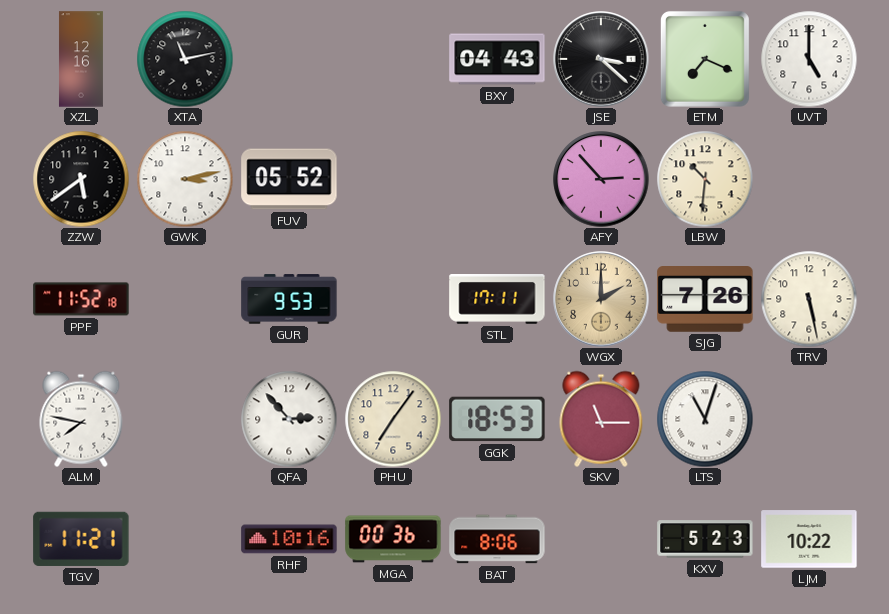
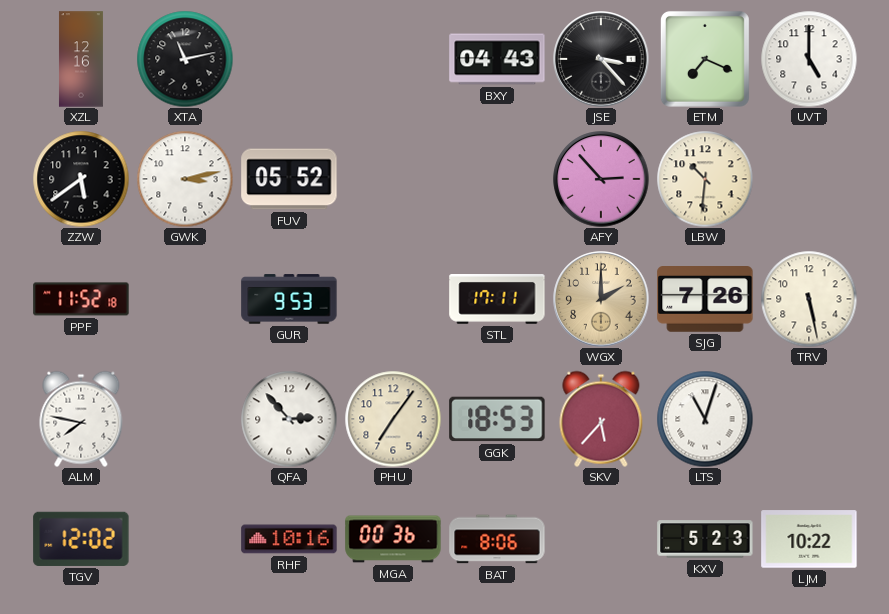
JSE: 3:22 -> 3:23
SKV: 11:15 -> 5:37
TGV: 11:21 -> 12:02
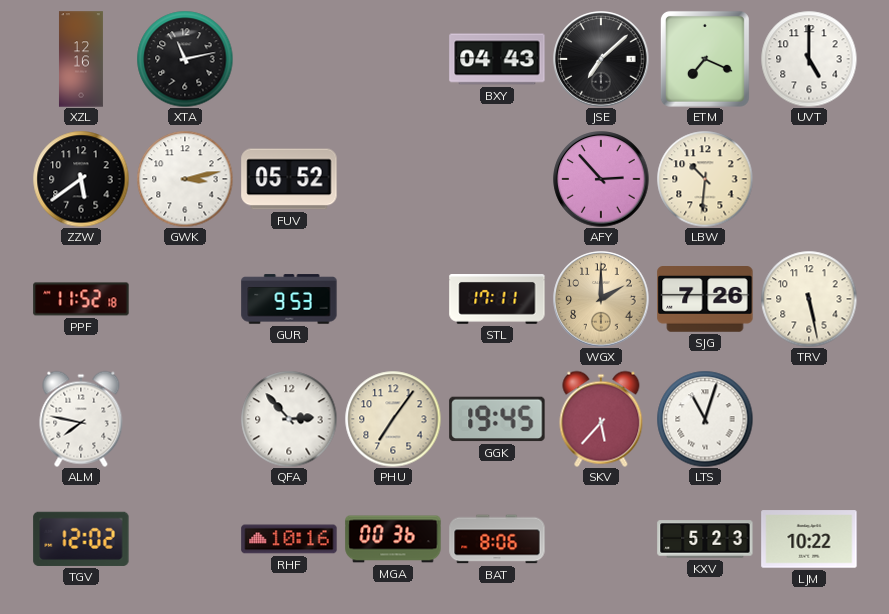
JSE: 3:23 -> 7:08
GGK: 18:53 -> 19:45
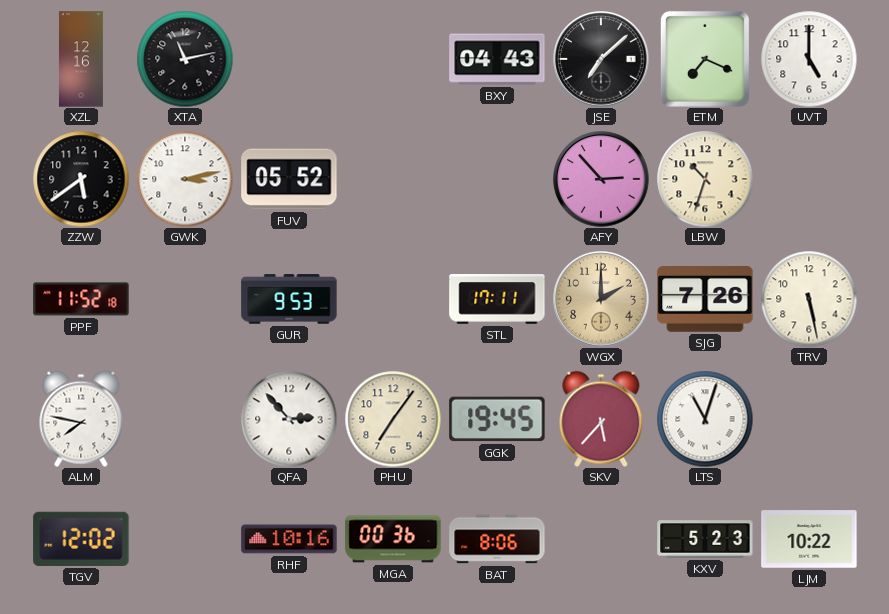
LBW: 10:31 -> 10:33
